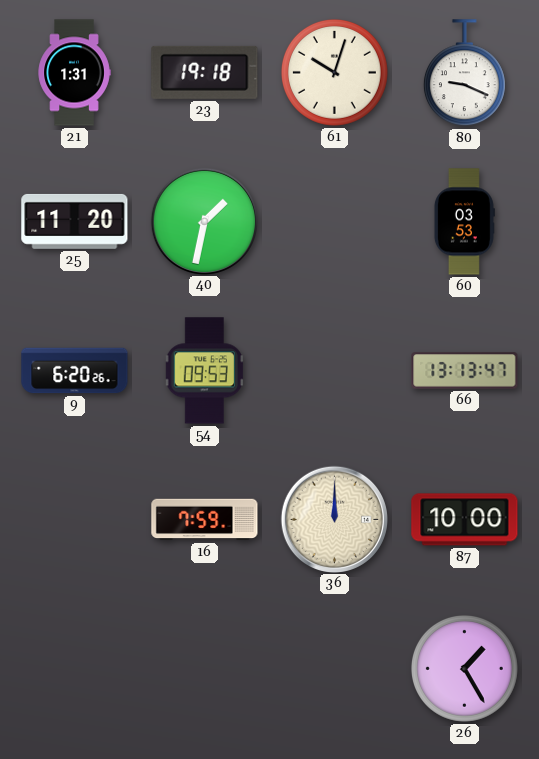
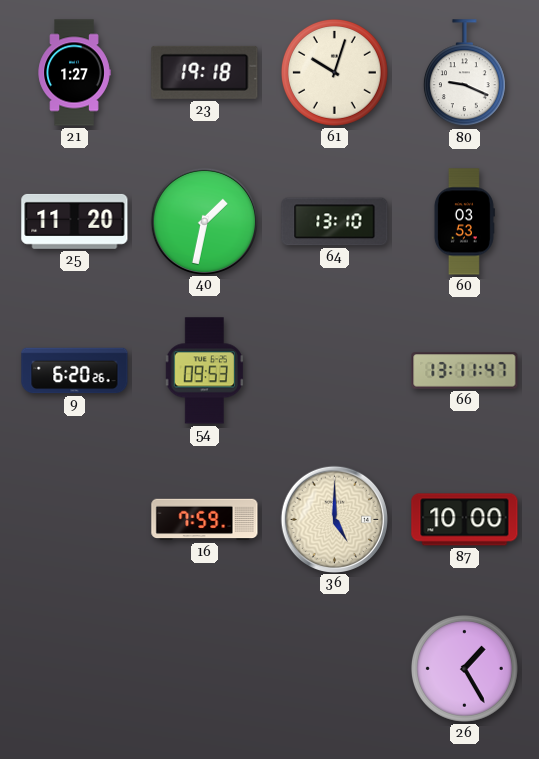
21: 1:31 -> 1:27
64: none -> 13:10
66: 13:13 -> 13:11
36: 12:00 -> 5:00
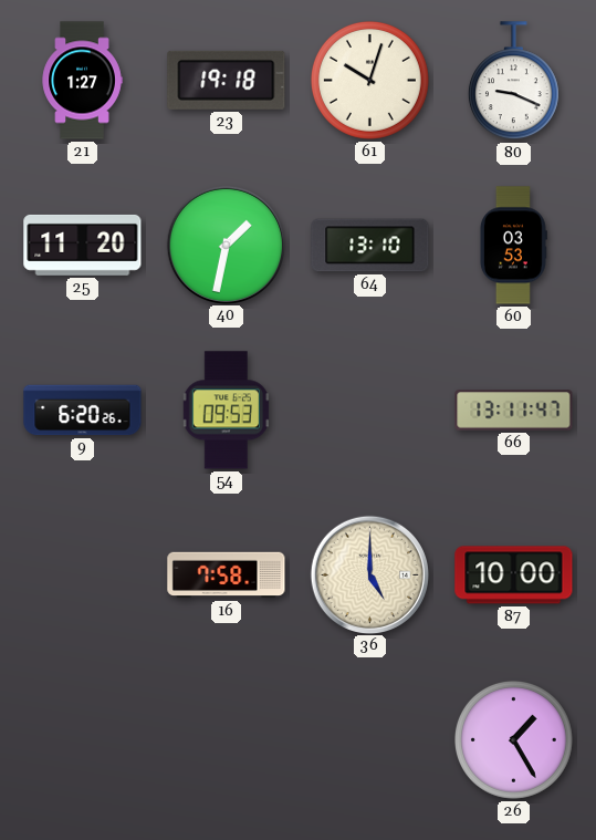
16: 7:59 -> 7:58
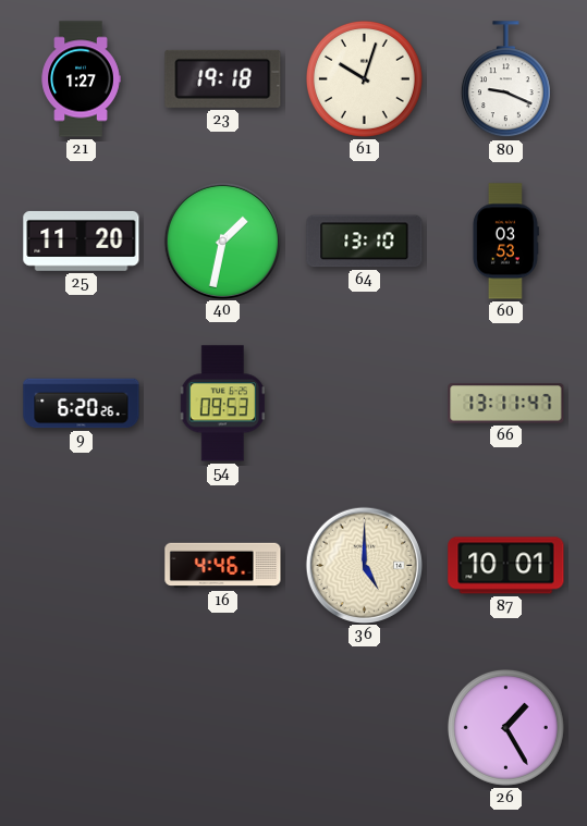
16: 7:58 -> 4:46
87: 10:00 -> 10:01
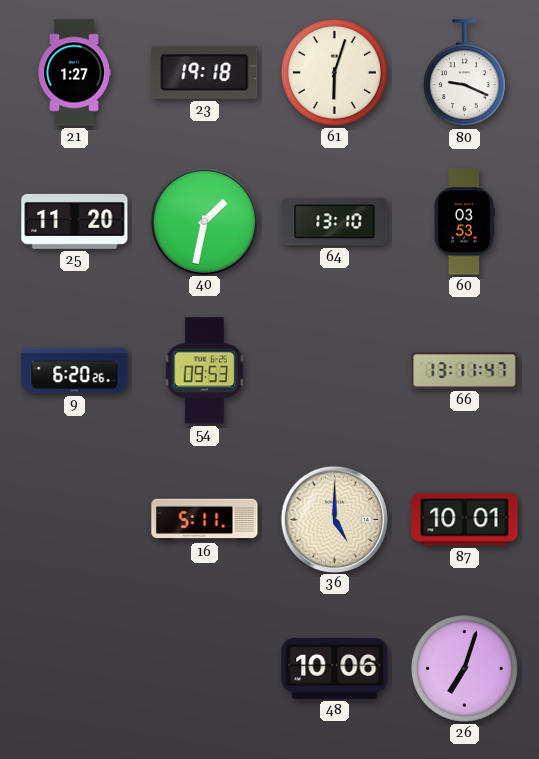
61: 10:03 -> 6:03
16: 4:46 -> 5:11
48: none -> 10:06
26: 1:25 -> 7:03
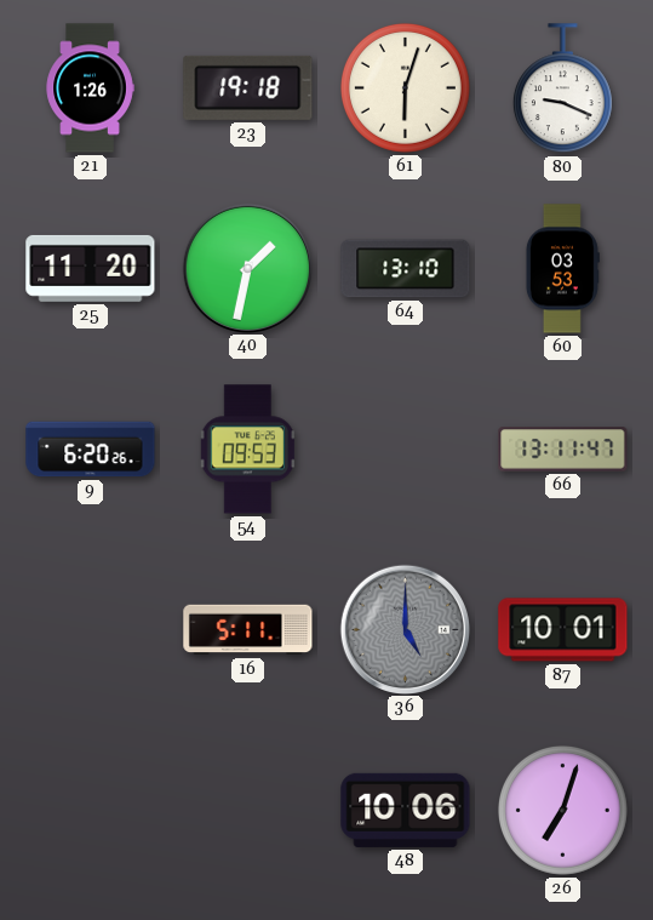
21: 1:27 -> 1:26
36 dial: cream -> grey
